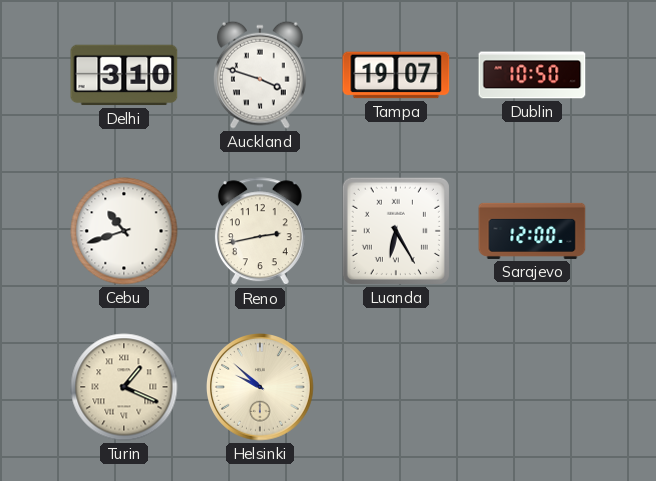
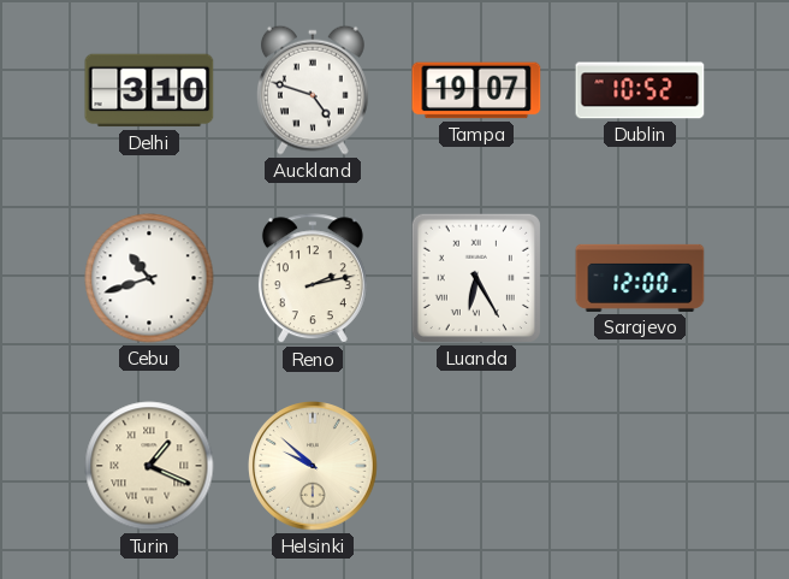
Auckland: 3:48 -> 4:48
Dublin: 10:50 -> 10:52
Reno: 2:43 -> 2:13
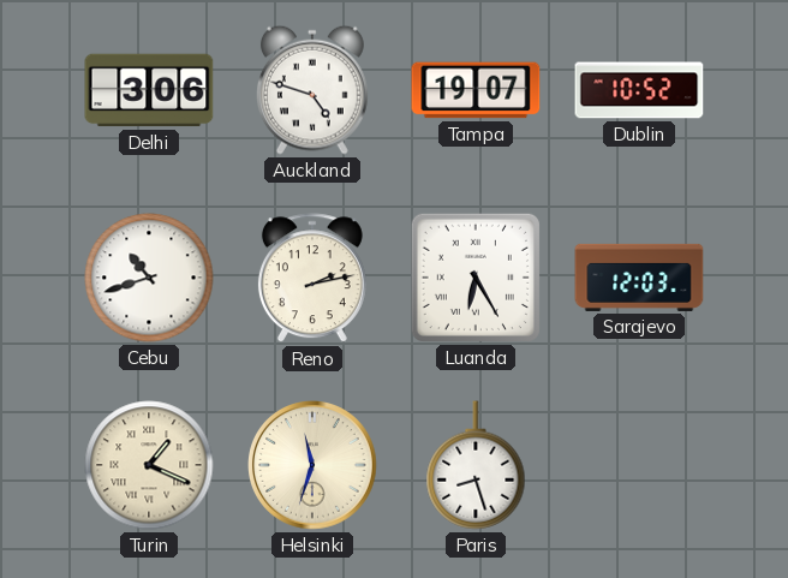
Delhi: 3:10 -> 3:06
Sarajevo: 12:00 -> 12:03
Helsinki: 9:52 -> 11:33
Paris: none -> 8:27
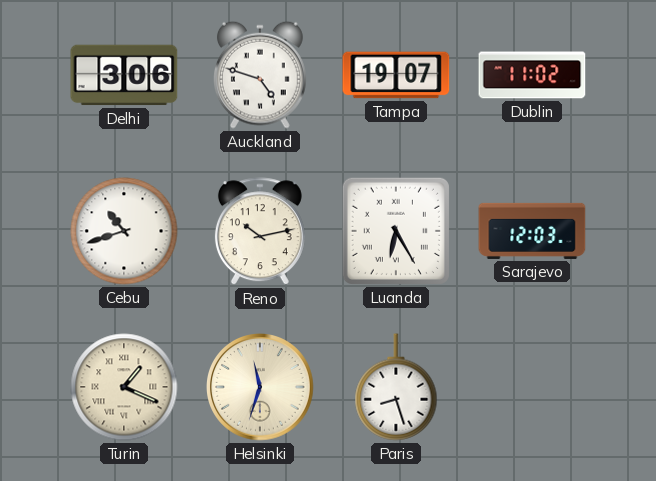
Dublin: 10:52 -> 11:02
Reno: 2:13 -> 10:13
